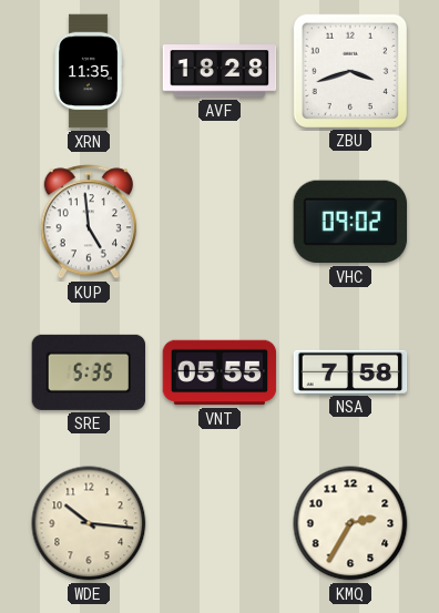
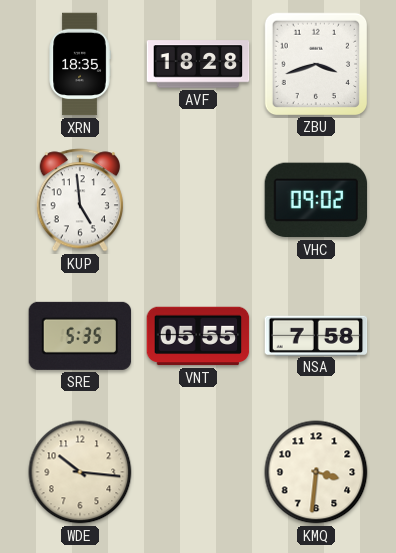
XRN: 11:35 -> 18:35
KMQ: 2:35 -> 3:31
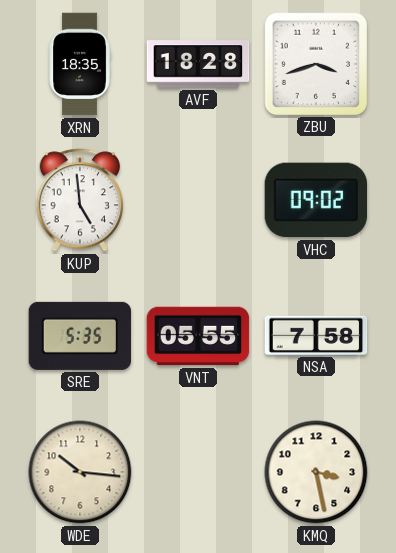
KMQ: 3:31 -> 3:28
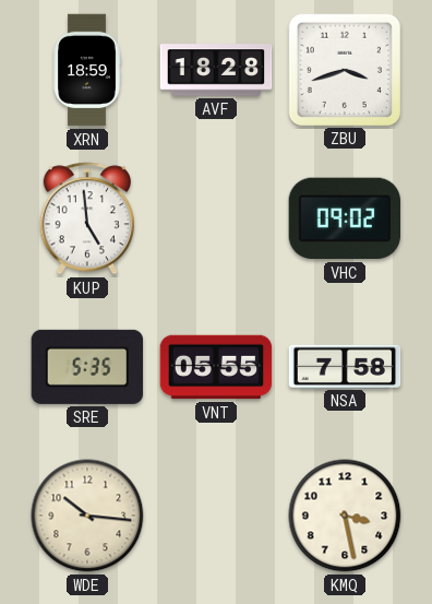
XRN: 18:35 -> 18:59
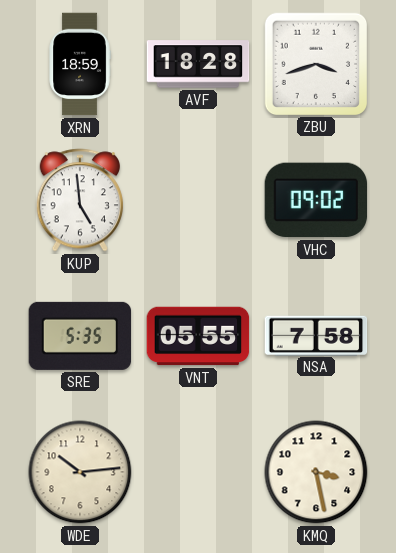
WDE: 10:16 -> 10:14
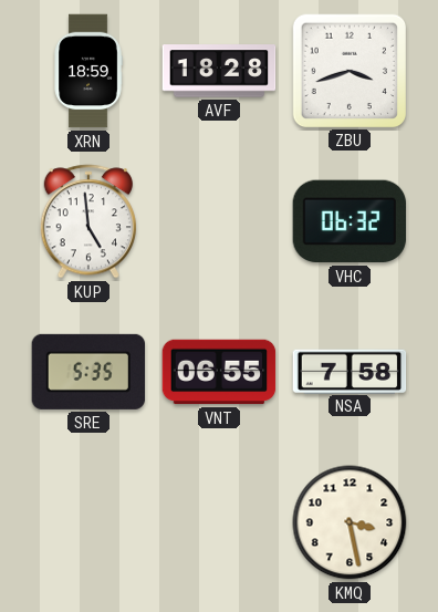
VHC: 09:02 -> 06:32
VNT: 05:55 -> 06:55
WDE: 10:14 -> none
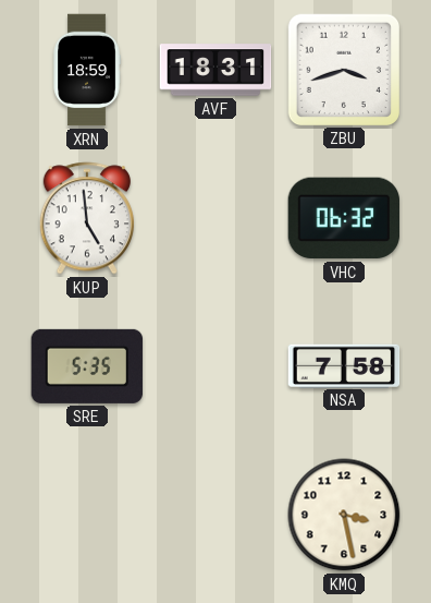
AVF: 18:28 -> 18:31
VNT: 06:55 -> none
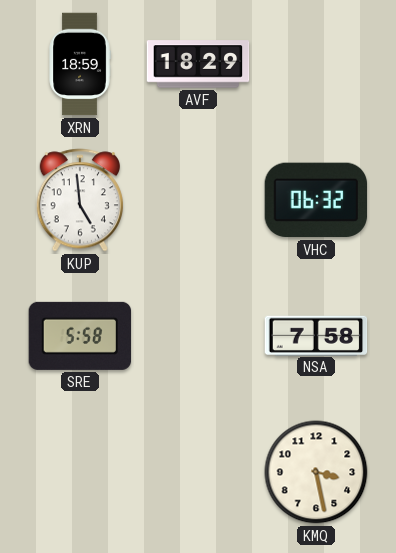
AVF: 18:31 -> 18:29
ZBU: 3:42 -> none
SRE: 5:35 -> 5:58
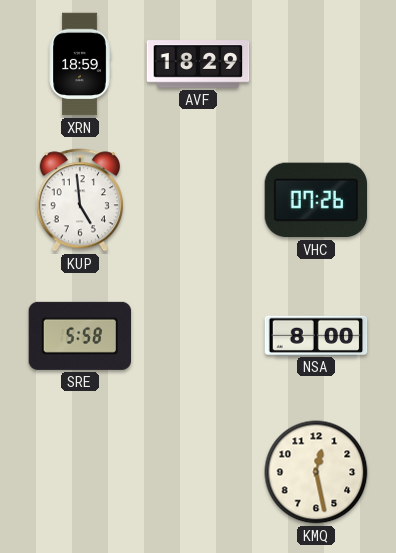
VHC: 06:32 -> 07:26
NSA: 7:58 -> 8:00
KMQ: 3:28 -> 12:28
